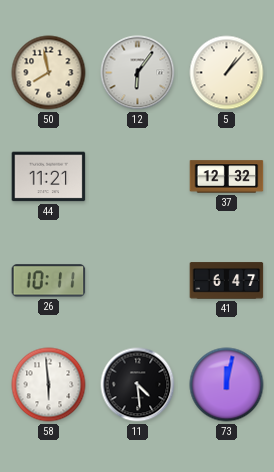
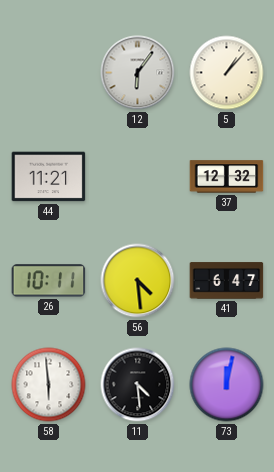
50: 7:58 -> none
56: none -> 4:29
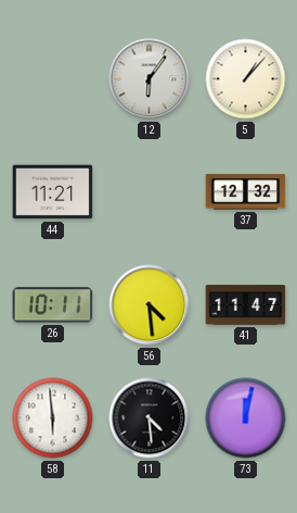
41: 6:47 -> 11:47
